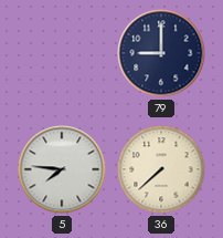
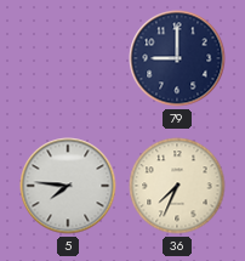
36: 7:38 -> 7:34
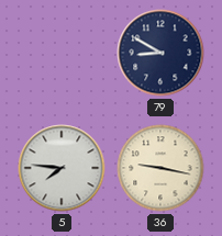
79: 9:00 -> 8:50
36: 7:34 -> 9:17
